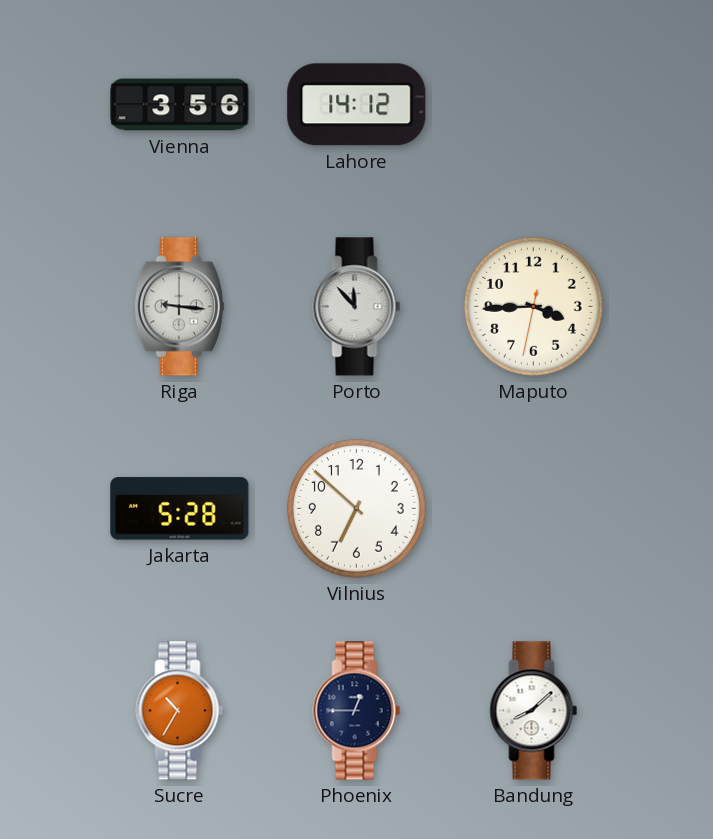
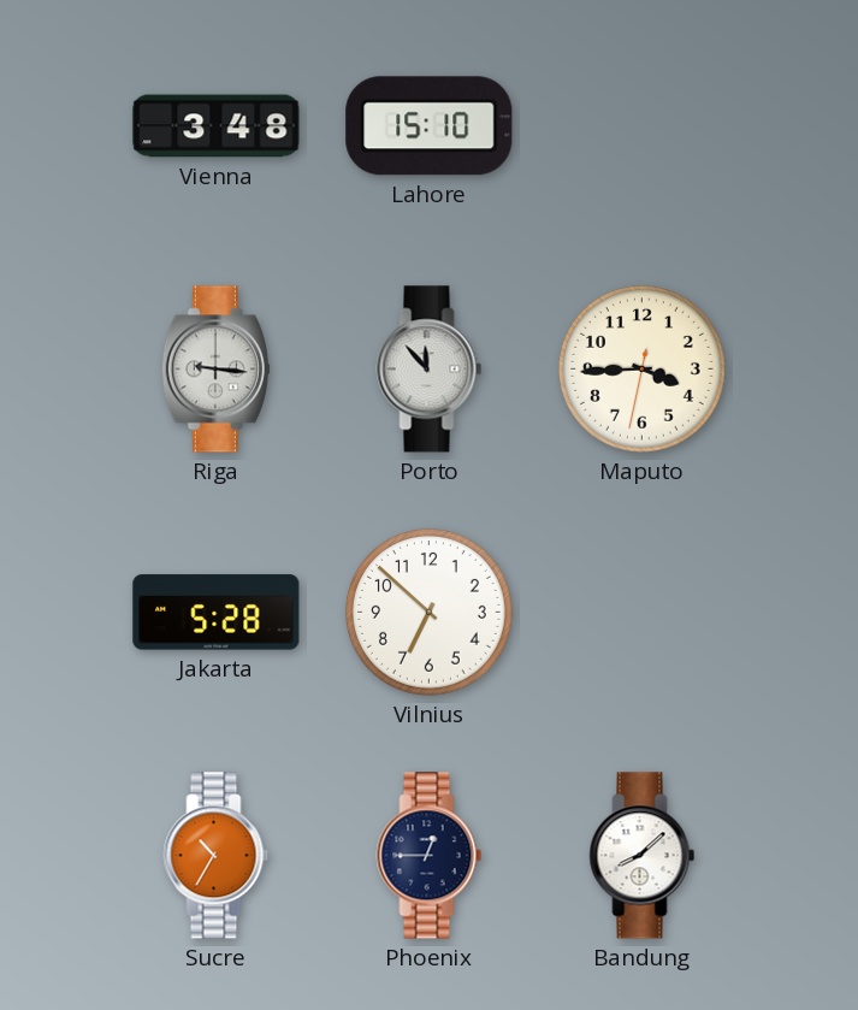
Vienna: 3:56 -> 3:48
Lahore: 14:12 -> 15:10
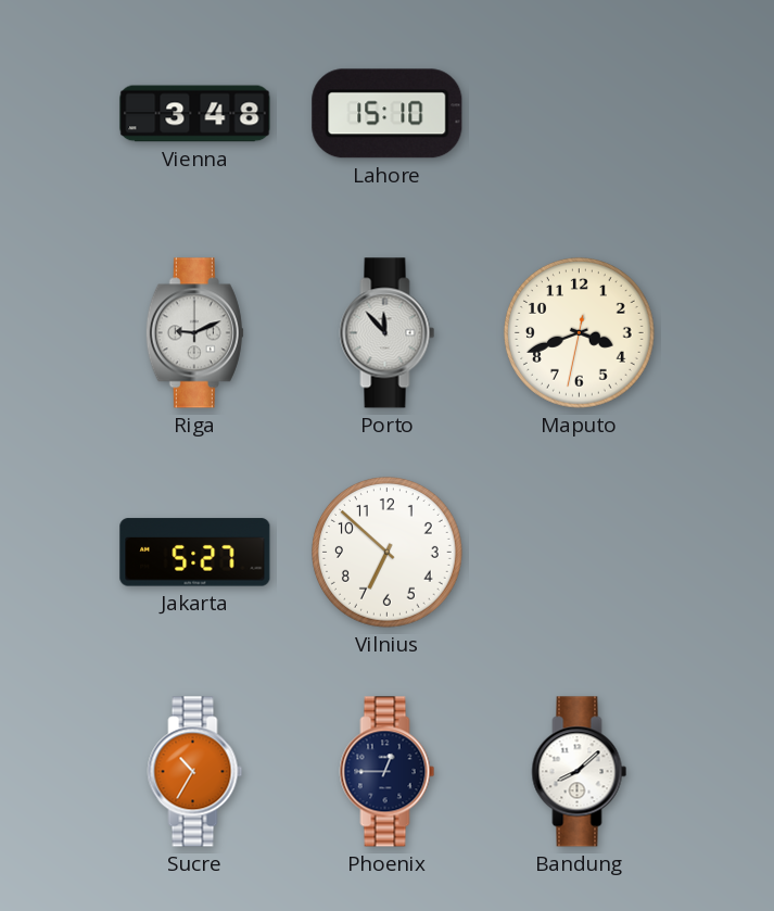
Riga: 9:16 -> 9:11
Maputo: 3:44 -> 3:41
Jakarta: 5:28 -> 5:27
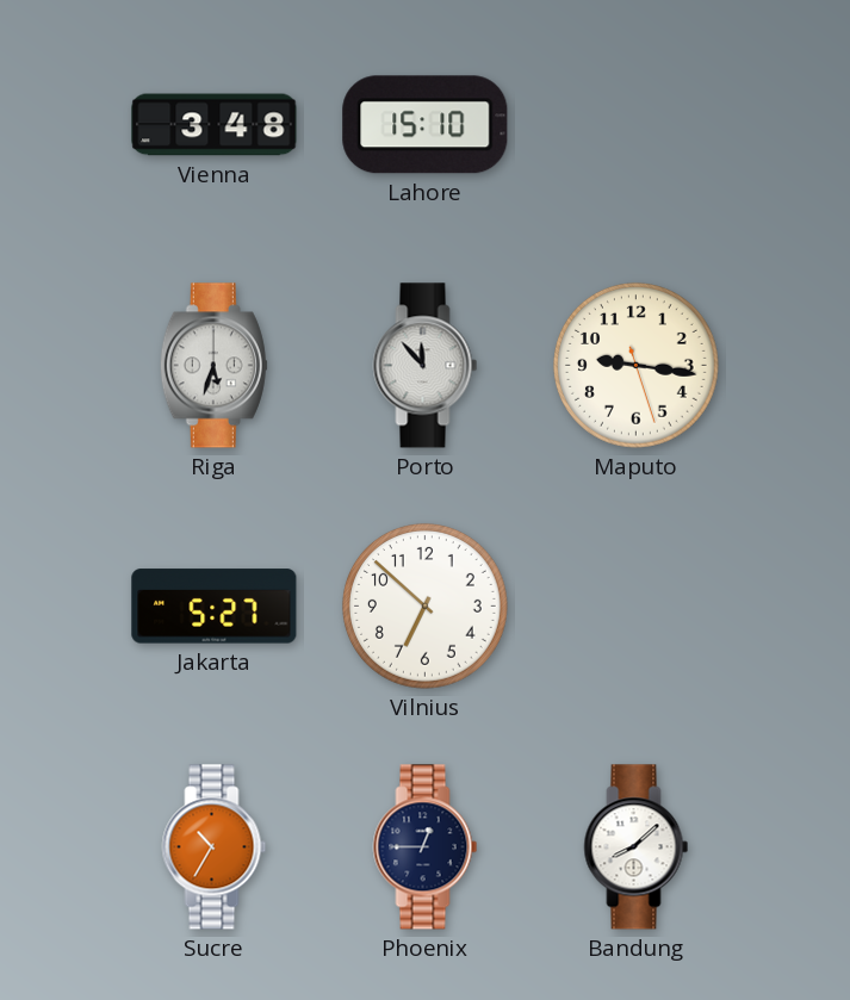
Riga: 9:11 -> 5:33
Maputo: 3:41 -> 9:16
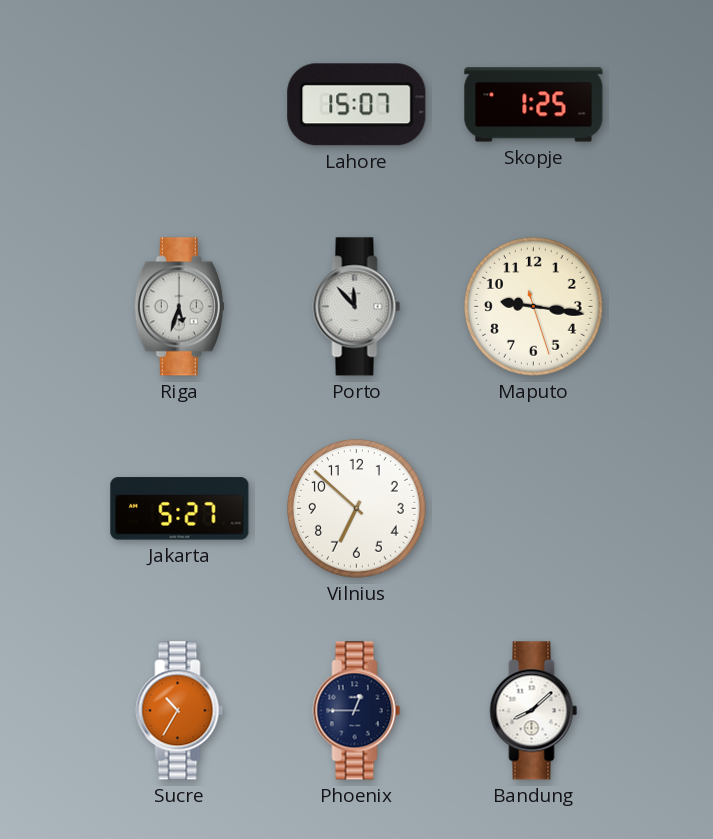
Vienna: 3:48 -> none
Lahore: 15:10 -> 15:07
Skopje: none -> 1:25
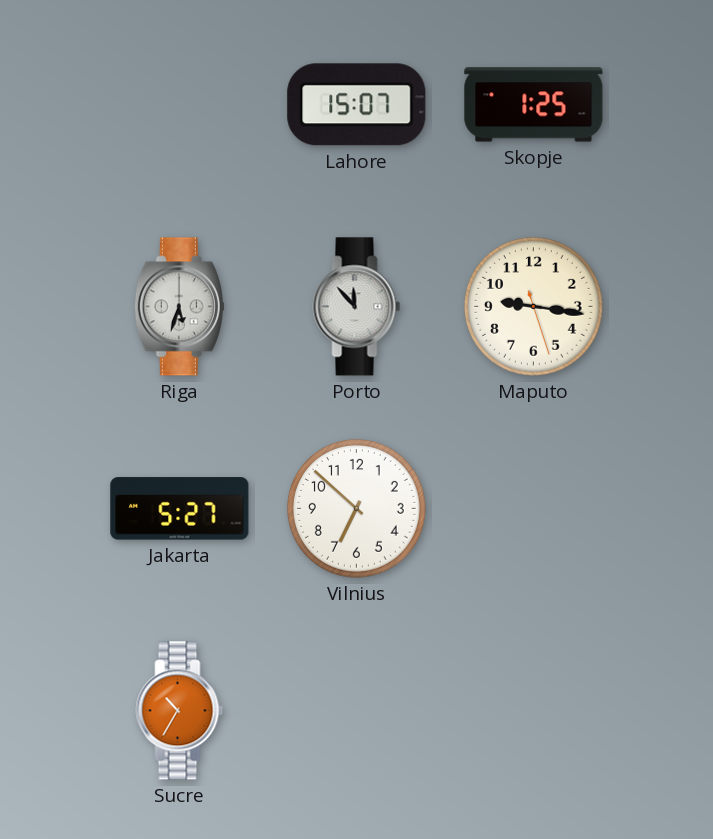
Phoenix: 12:45 -> none
Bandung: 8:08 -> none
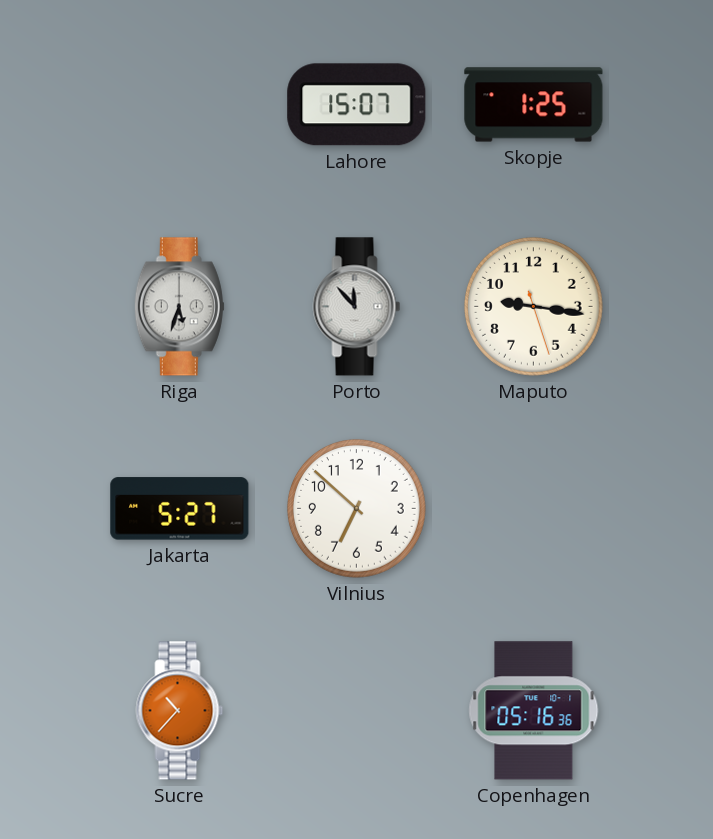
Sucre: 10:35 -> 10:37
Copenhagen: none -> 05:16
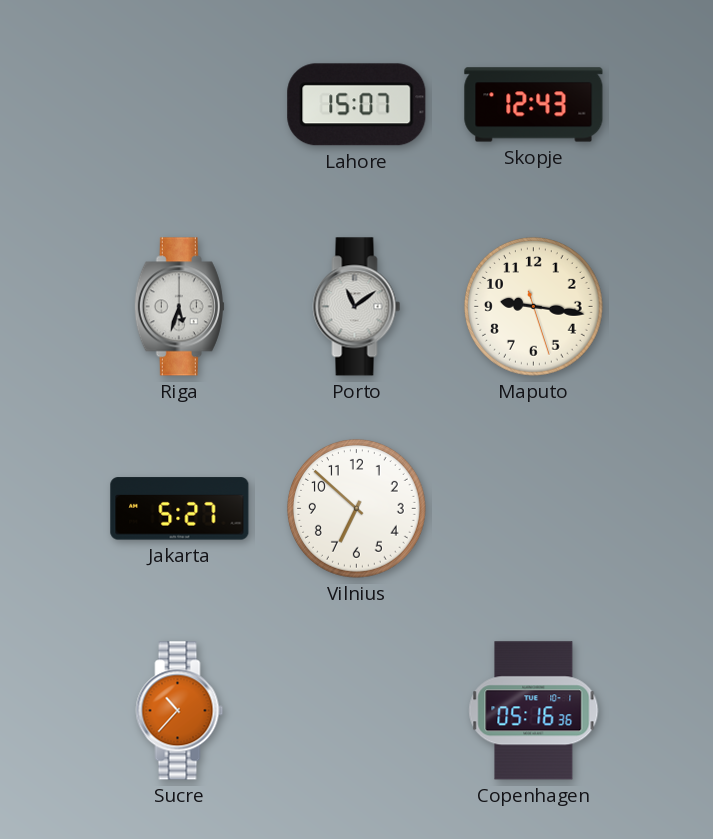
Skopje: 1:25 -> 12:43
Porto: 11:53 -> 11:09
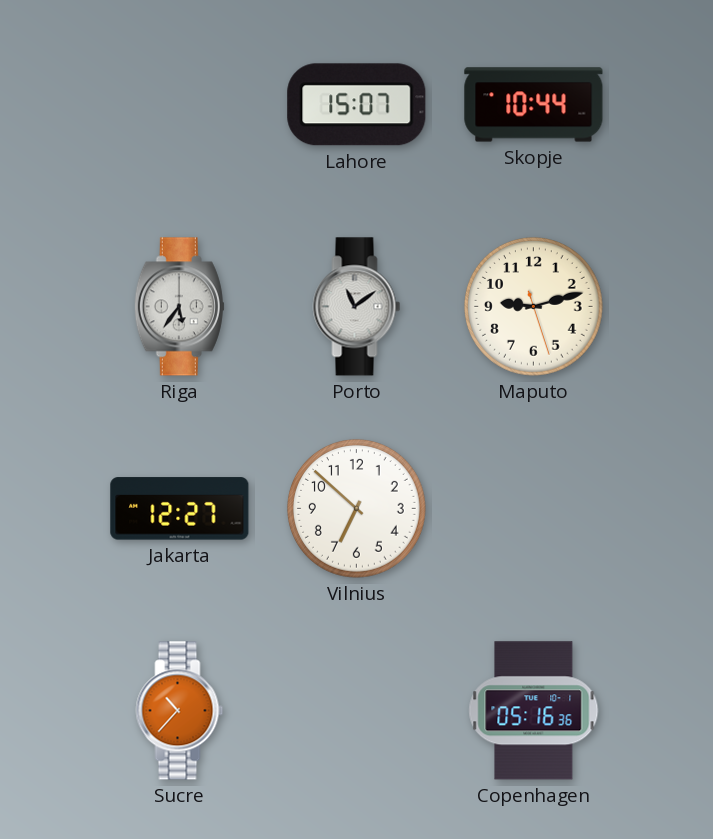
Skopje: 12:43 -> 10:44
Riga: 5:33 -> 5:36
Maputo: 9:16 -> 9:12
Jakarta: 5:27 -> 12:27
